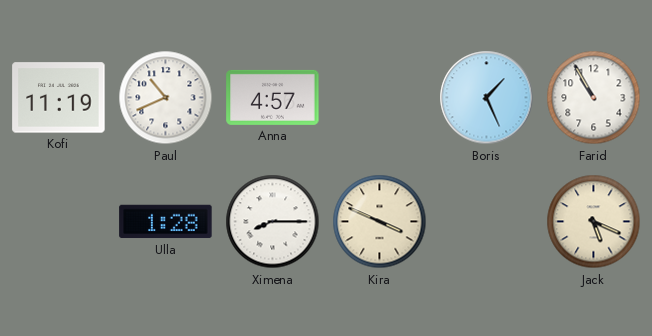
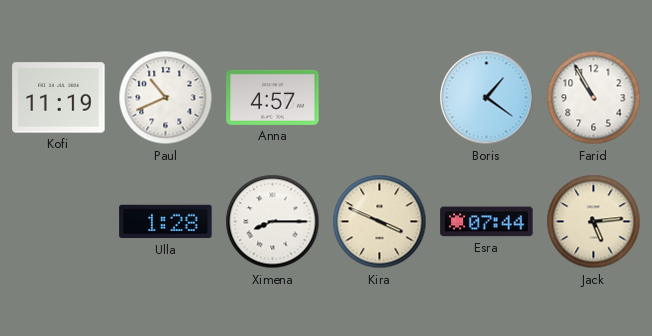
Boris: 1:26 -> 1:21
Esra: none -> 07:44
Jack: 5:19 -> 5:14
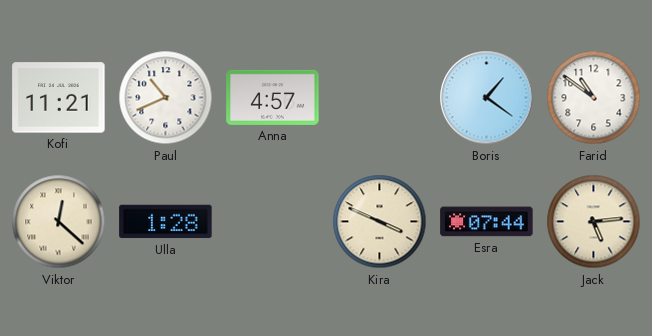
Kofi: 11:19 -> 11:21
Farid: 10:55 -> 10:51
Viktor: none -> 12:22
Ximena: 8:15 -> none
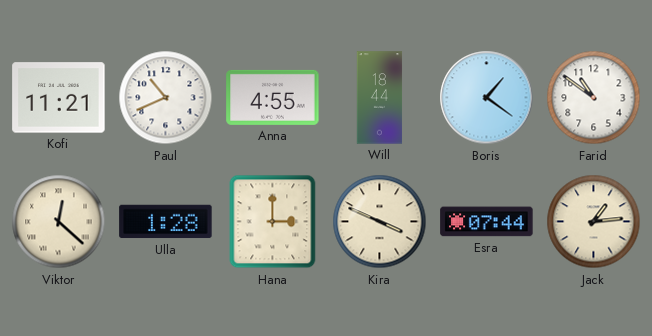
Anna: 4:57 -> 4:55
Will: none -> 18:44
Hana: none -> 3:00
Jack: 5:14 -> 1:14
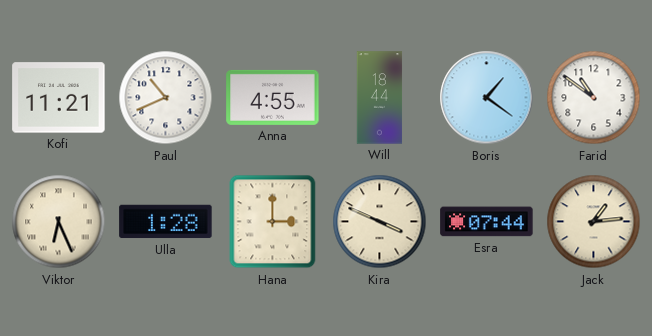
Viktor: 12:22 -> 6:26
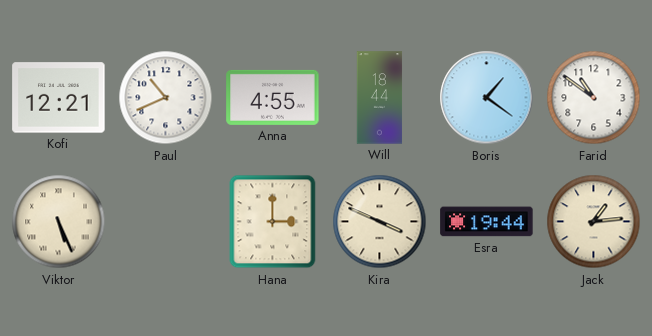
Kofi: 11:21 -> 12:21
Viktor: 6:26 -> 5:26
Ulla: 1:28 -> none
Esra: 07:44 -> 19:44
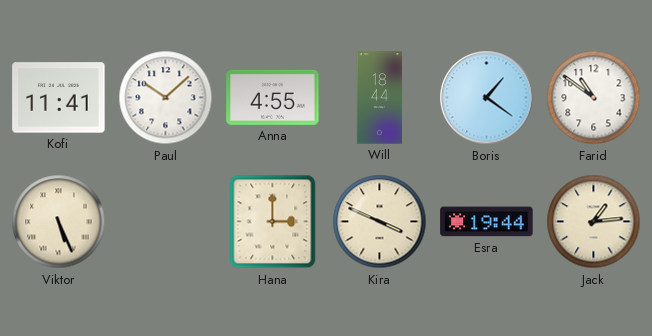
Kofi: 12:21 -> 11:41
Paul: 10:41 -> 10:08
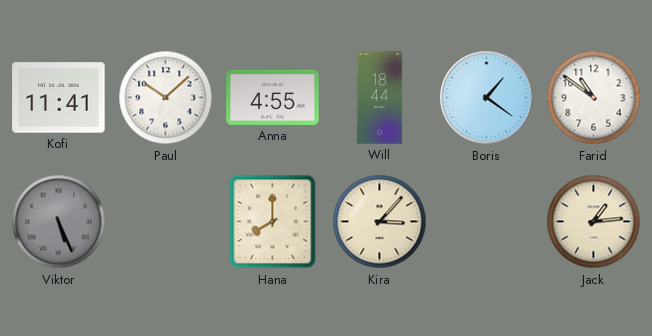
Viktor dial: cream -> grey
Hana: 3:00 -> 8:00
Kira: 3:49 -> 3:07
Esra: 19:44 -> none
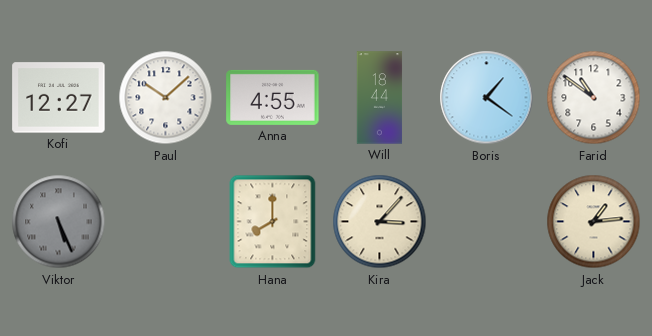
Kofi: 11:41 -> 12:27
